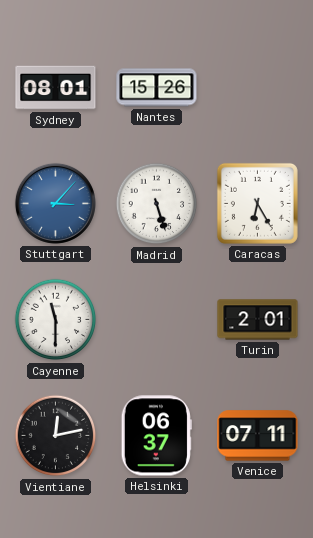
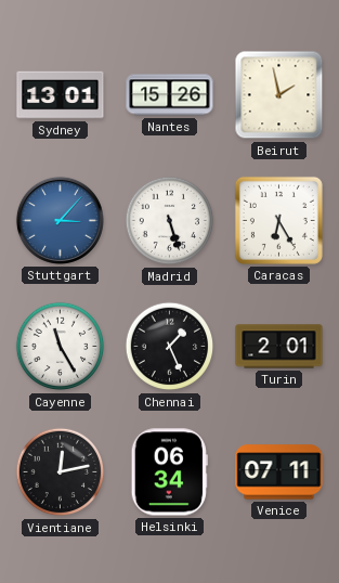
Sydney: 08:01 -> 13:01
Beirut: none -> 1:58
Cayenne: 11:30 -> 11:25
Chennai: none -> 1:26
Helsinki: 06:37 -> 06:34
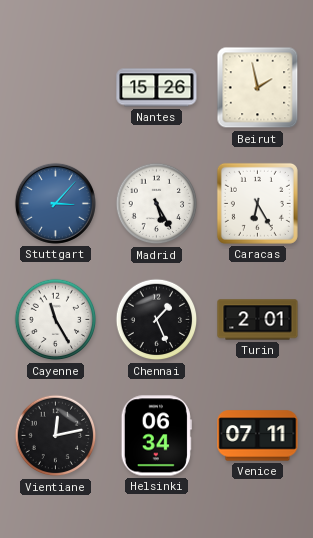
Sydney: 13:01 -> none
Madrid: 5:27 -> 5:25
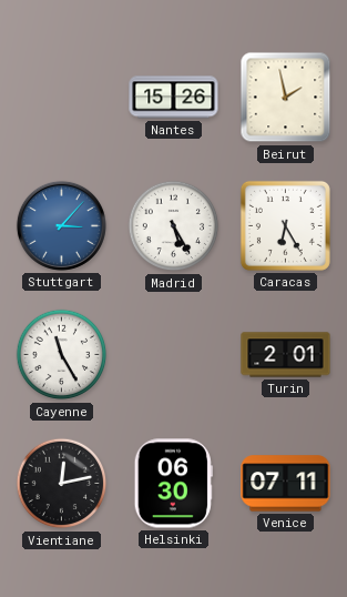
Chennai: 1:26 -> none
Helsinki: 06:34 -> 06:30
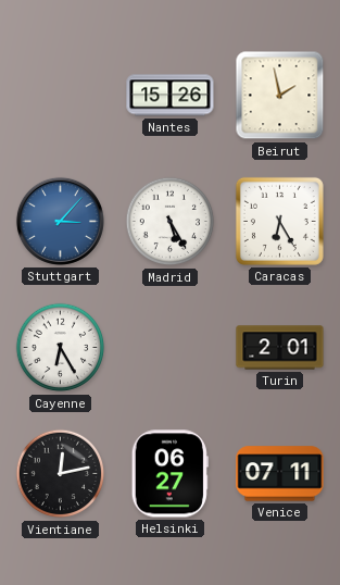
Cayenne: 11:25 -> 6:25
Helsinki: 06:30 -> 06:27
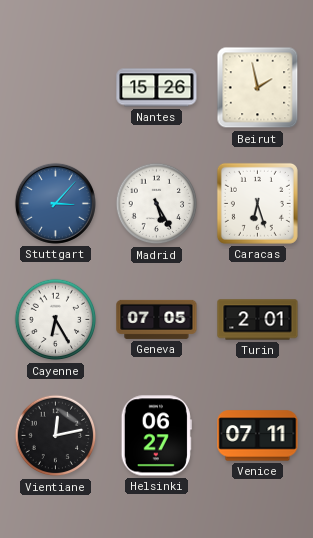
Caracas: 6:25 -> 6:27
Geneva: none -> 07:05
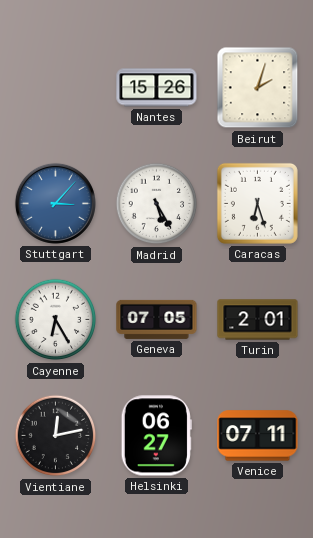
Beirut: 1:58 -> 2:03
